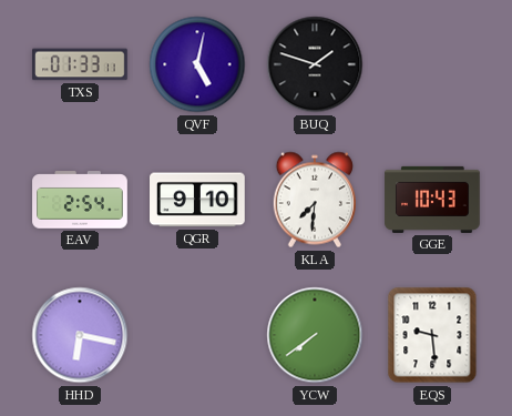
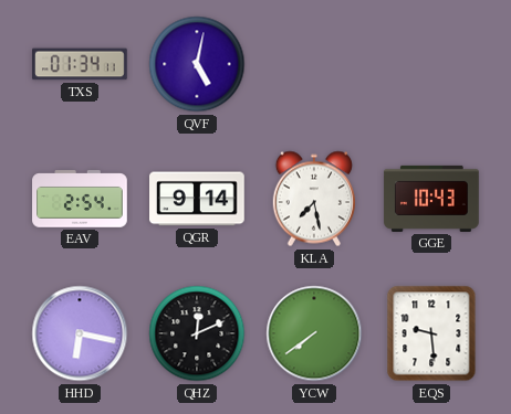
TXS: 01:33 -> 01:34
BUQ: 1:48 -> none
QGR: 9:10 -> 9:14
KLA: 7:31 -> 7:28
QHZ: none -> 12:11
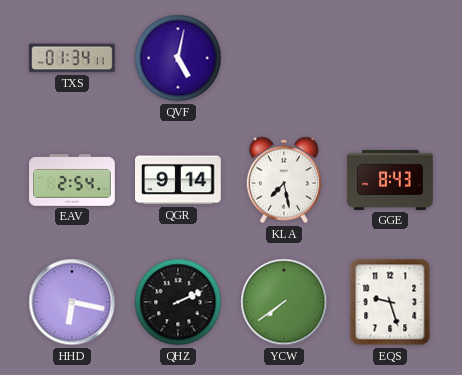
GGE: 10:43 -> 8:43
QHZ: 12:11 -> 2:11
EQS: 9:29 -> 9:27
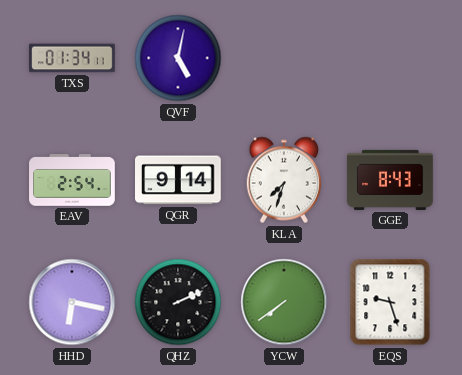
KLA: 7:28 -> 7:33
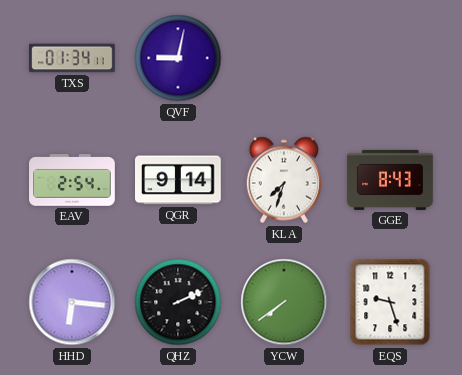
QVF: 5:02 -> 9:02
HHD: 6:17 -> 6:16
